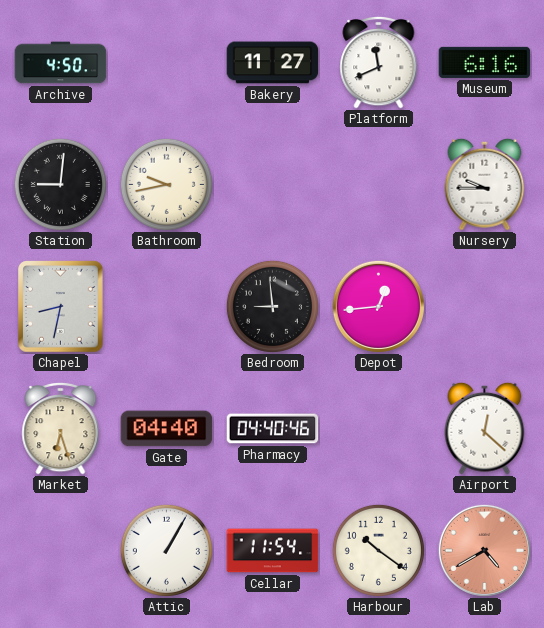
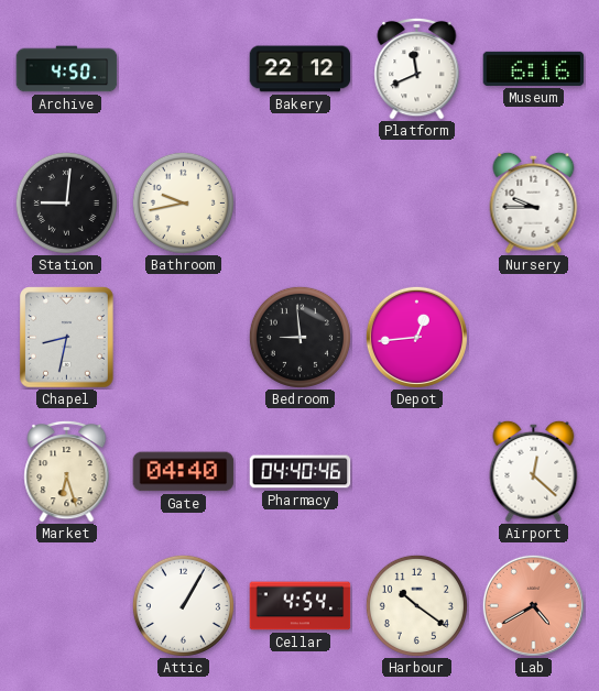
Bakery: 11:27 -> 22:12
Cellar: 11:54 -> 4:54
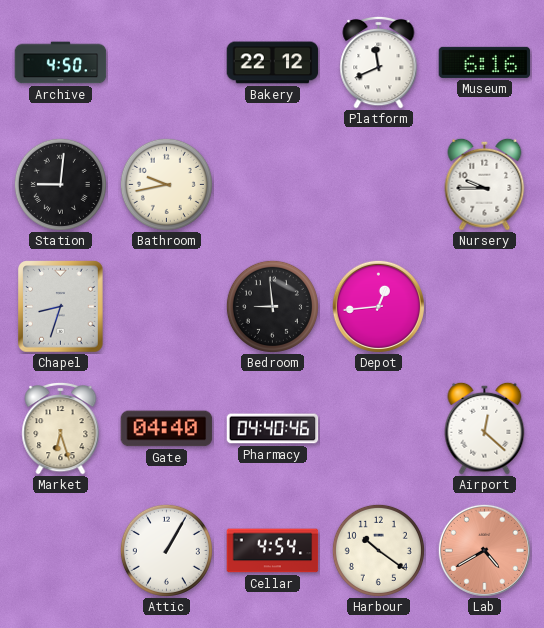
Chapel: 8:32 -> 8:33
